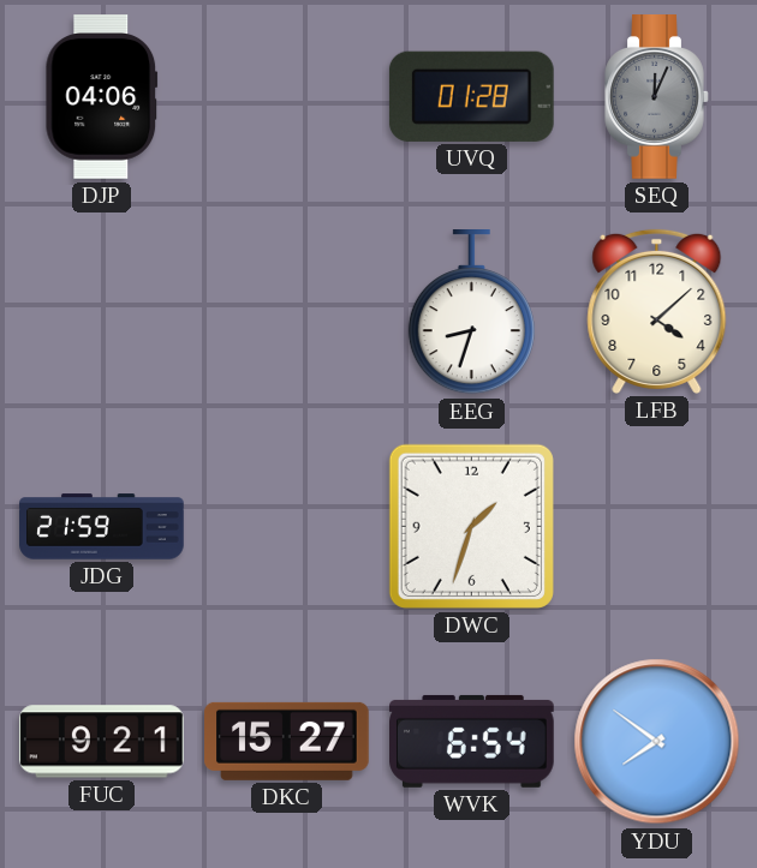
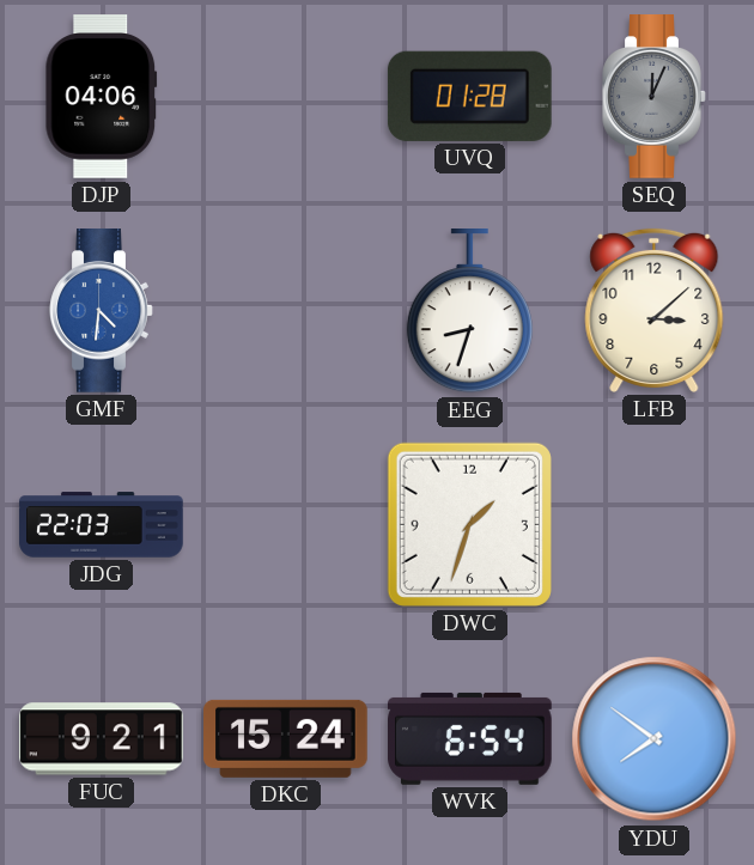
GMF: none -> 4:31
LFB: 4:08 -> 3:08
JDG: 21:59 -> 22:03
DKC: 15:27 -> 15:24
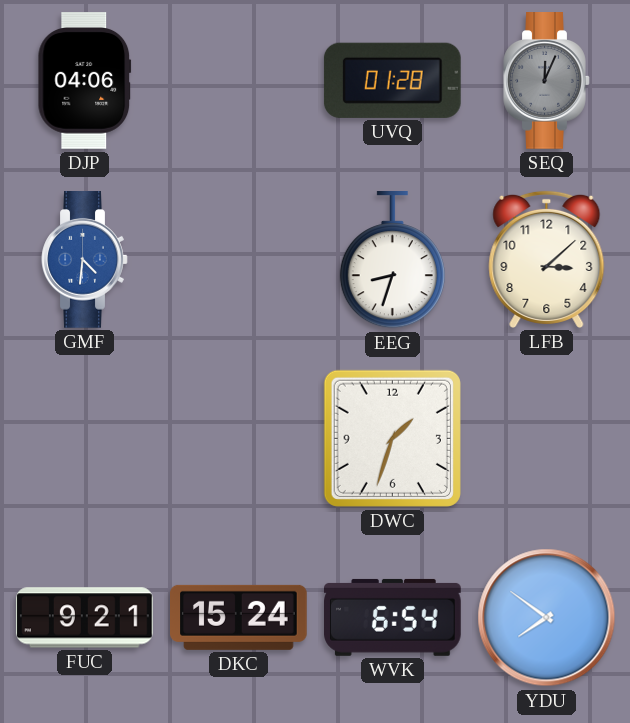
JDG: 22:03 -> none
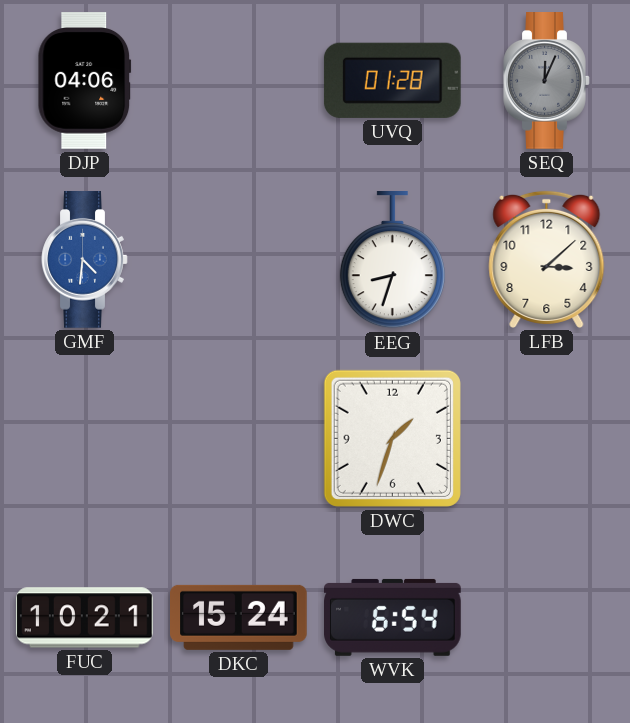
FUC: 9:21 -> 10:21
YDU: 7:51 -> none
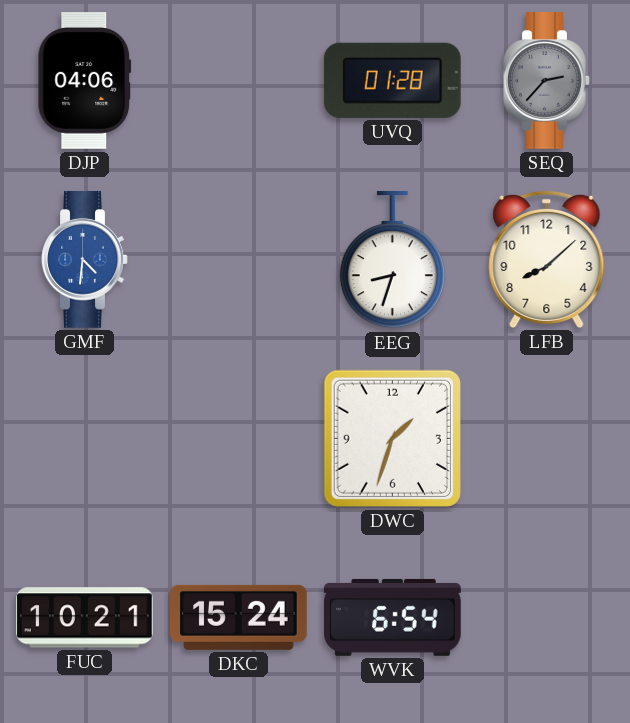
SEQ: 12:04 -> 2:37
LFB: 3:08 -> 8:08
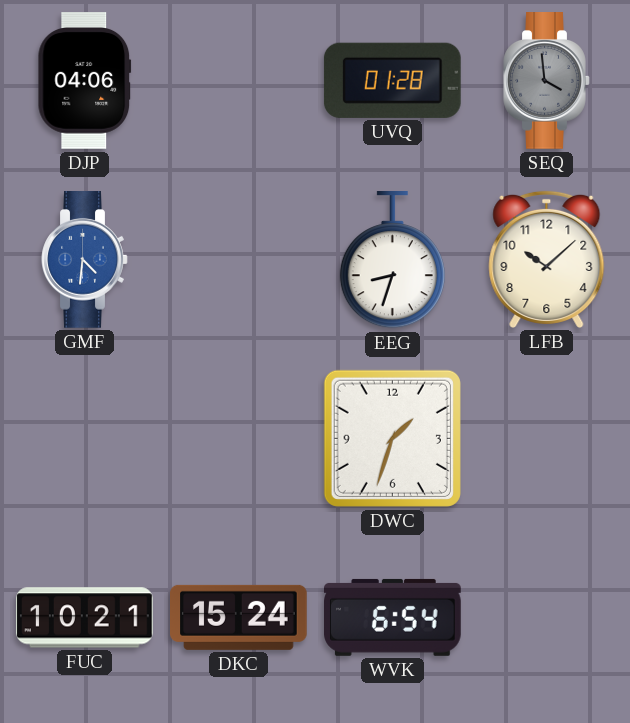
SEQ: 2:37 -> 3:59
LFB: 8:08 -> 10:08
